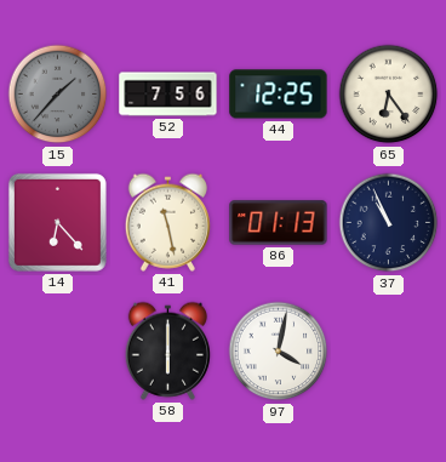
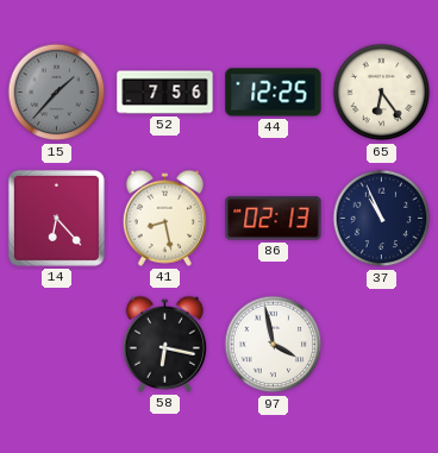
41: 11:28 -> 8:28
86: 01:13 -> 02:13
58: 6:00 -> 6:17
97: 4:02 -> 3:58
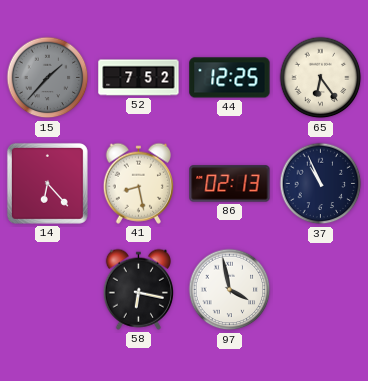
52: 7:56 -> 7:52
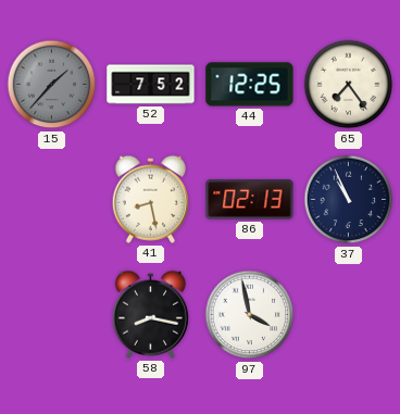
65: 6:24 -> 7:24
14: 6:23 -> none
58: 6:17 -> 8:17
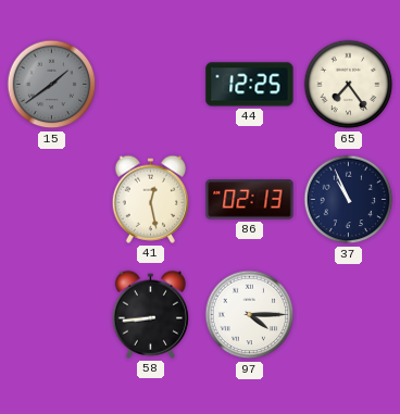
15: 1:37 -> 1:39
52: 7:52 -> none
41: 8:28 -> 12:28
58: 8:17 -> 8:44
97: 3:58 -> 4:15
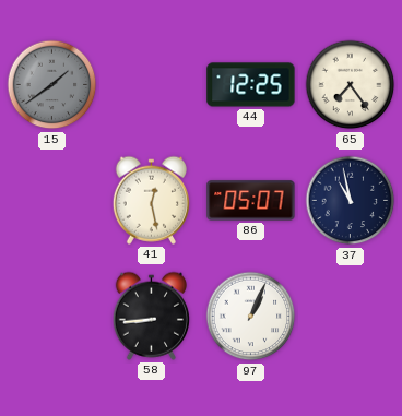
86: 02:13 -> 05:07
37: 10:56 -> 10:58
97: 4:15 -> 1:04
